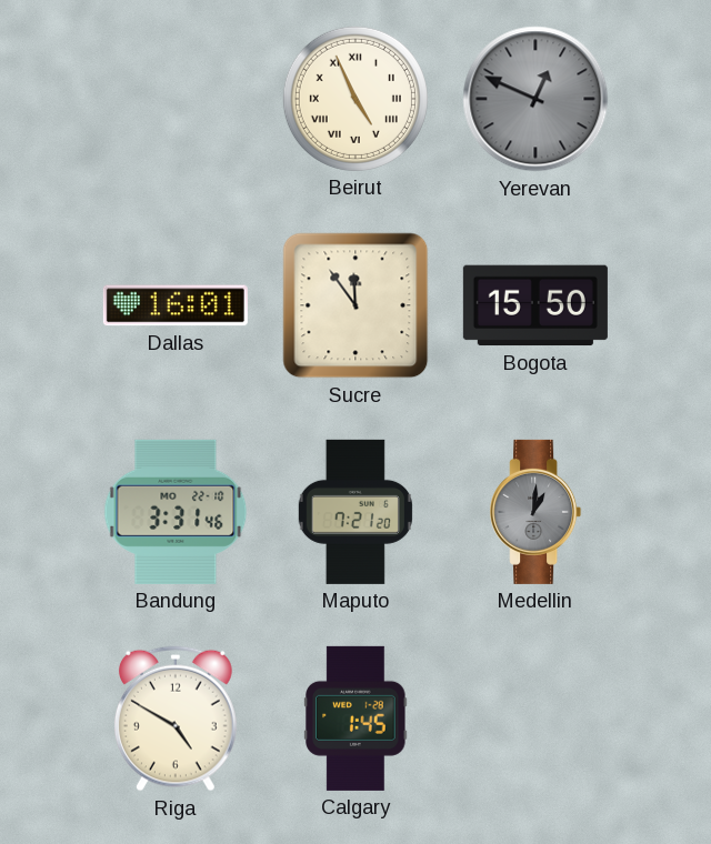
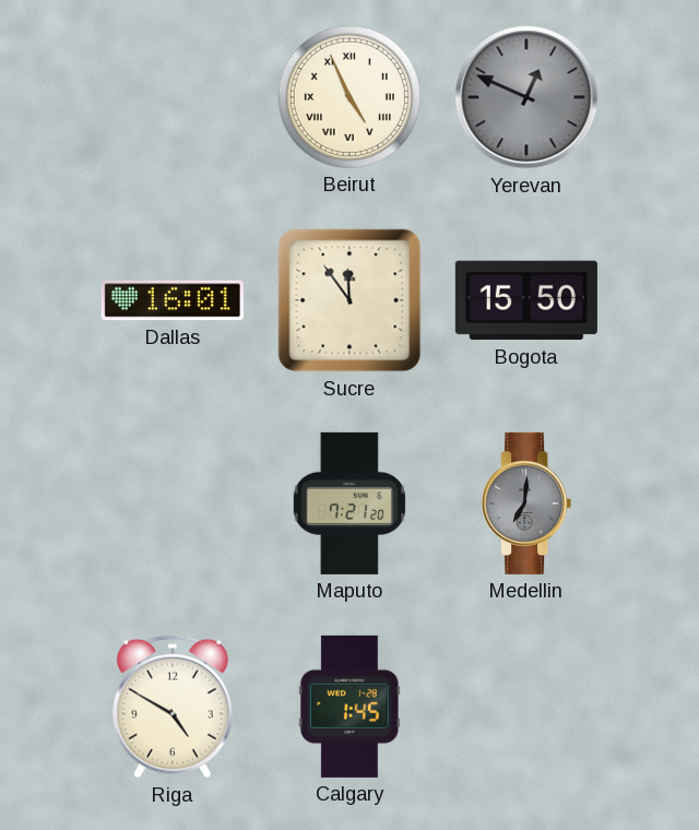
Bandung: 3:31 -> none
Medellin: 1:01 -> 7:01
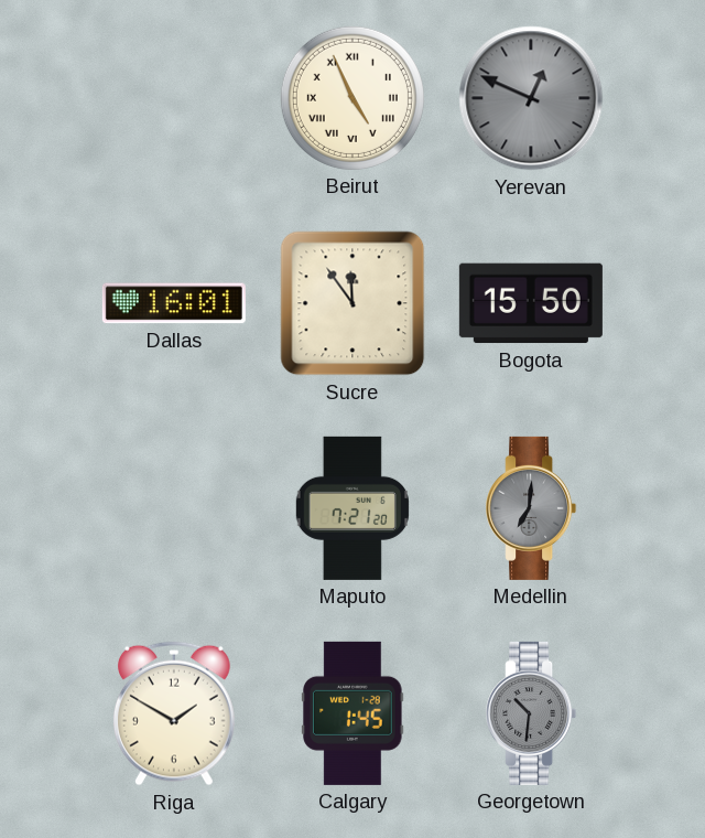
Riga: 4:50 -> 1:50
Georgetown: none -> 10:31
